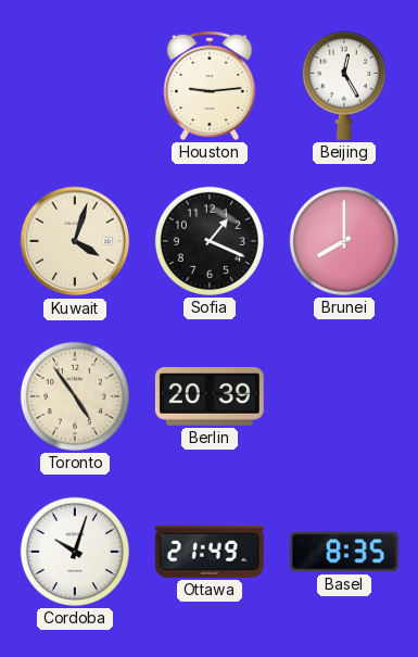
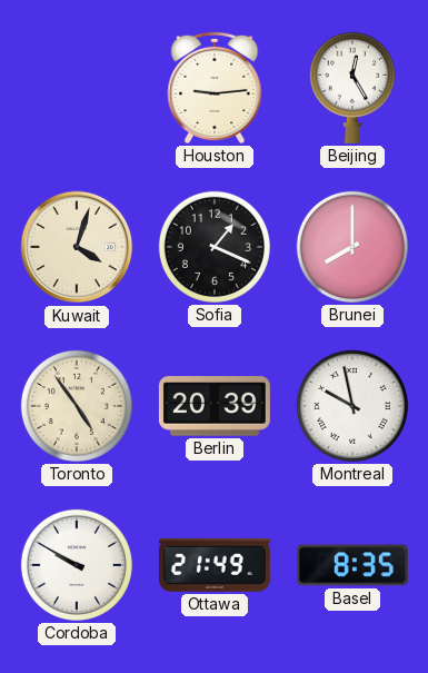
Montreal: none -> 9:58
Cordoba: 10:03 -> 9:50
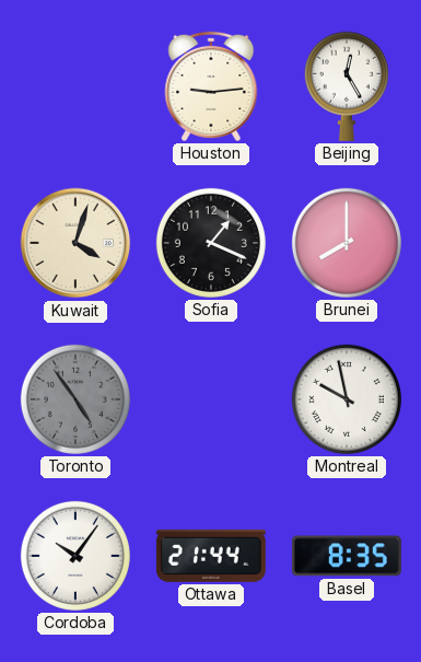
Toronto dial: cream -> grey
Berlin: 20:39 -> none
Cordoba: 9:50 -> 10:06
Ottawa: 21:49 -> 21:44
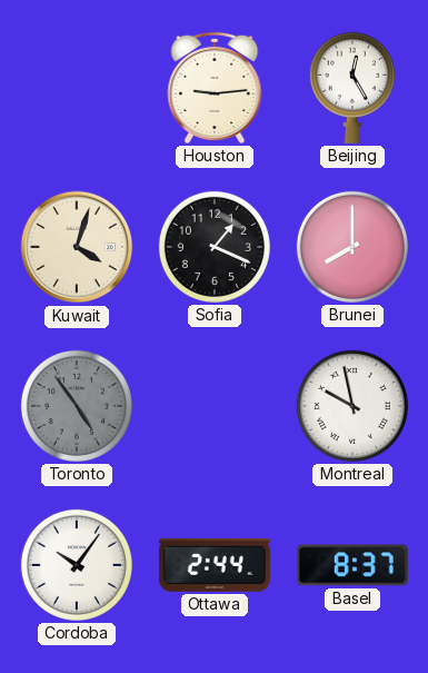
Ottawa: 21:44 -> 2:44
Basel: 8:35 -> 8:37
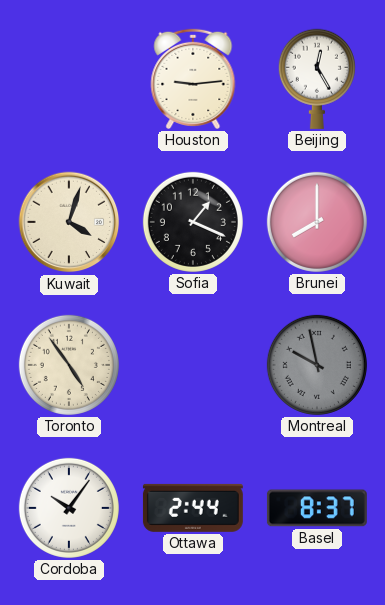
Toronto dial: grey -> cream
Montreal dial: white -> grey
